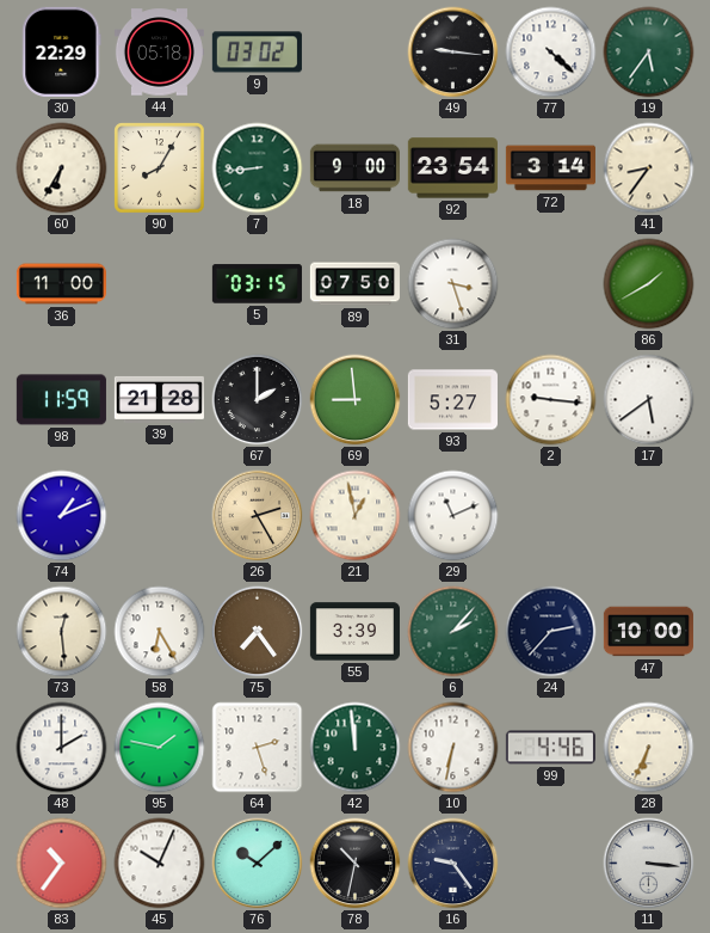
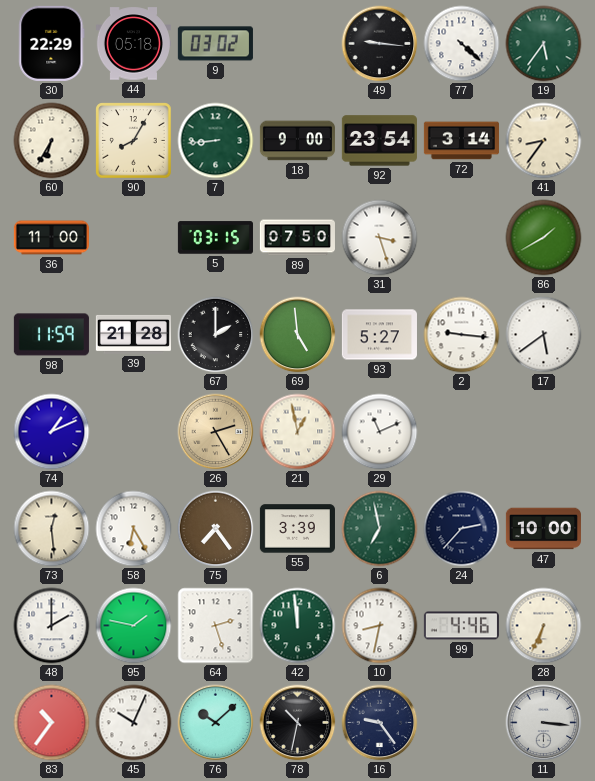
69: 8:59 -> 4:59
6: 2:07 -> 6:58
10: 6:32 -> 8:32
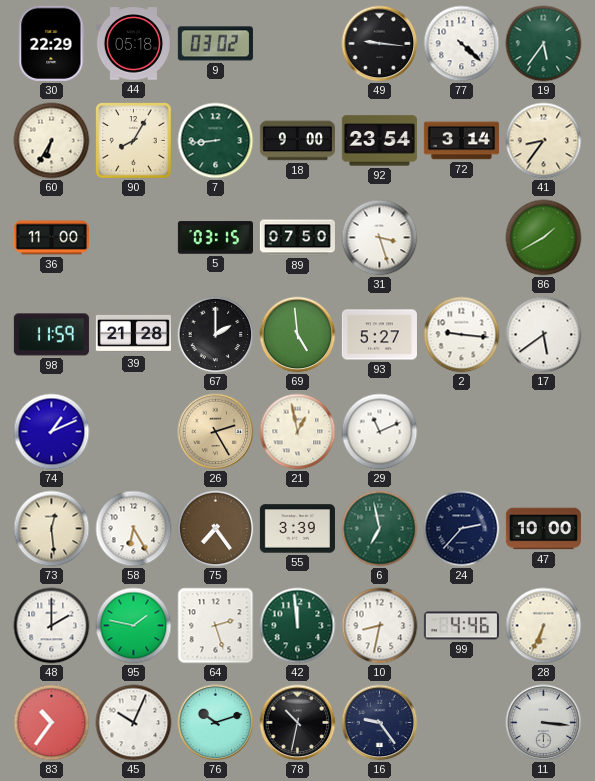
76: 10:08 -> 10:12
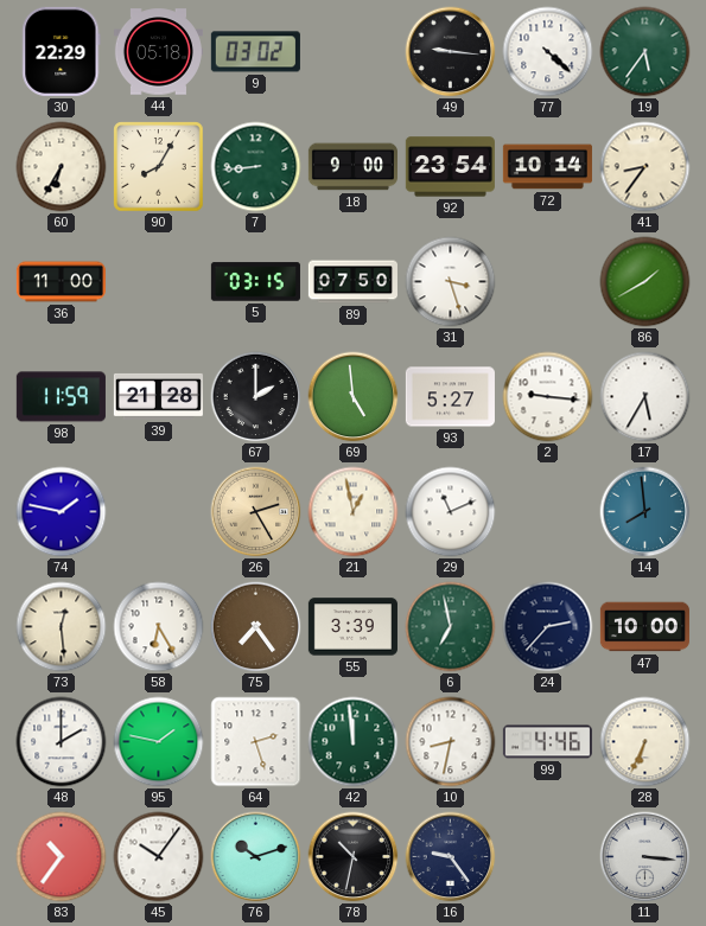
72: 3:14 -> 10:14
17: 5:39 -> 5:35
74: 1:11 -> 1:47
14: none -> 7:59
45: 10:04 -> 10:06
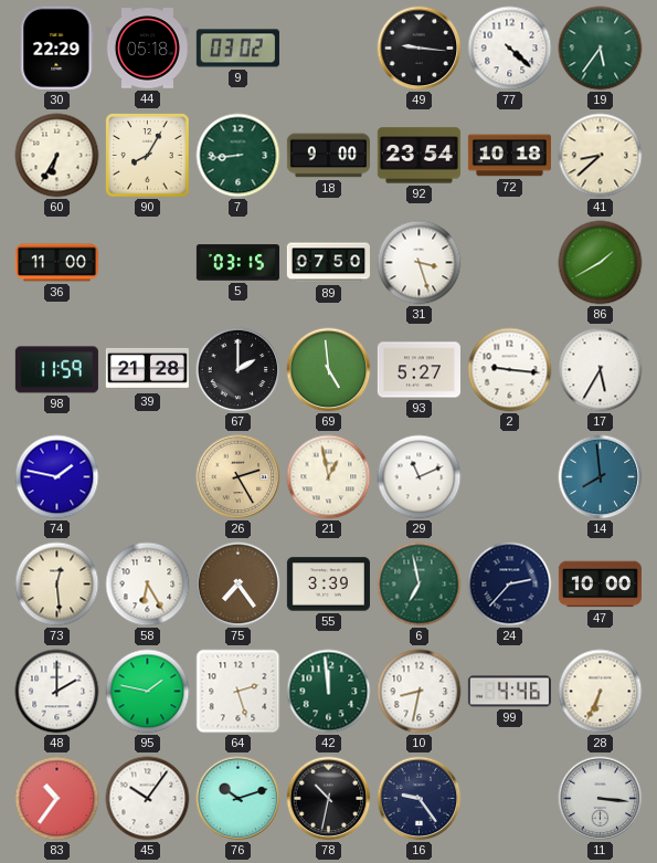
72: 10:14 -> 10:18
41: 8:36 -> 8:38
